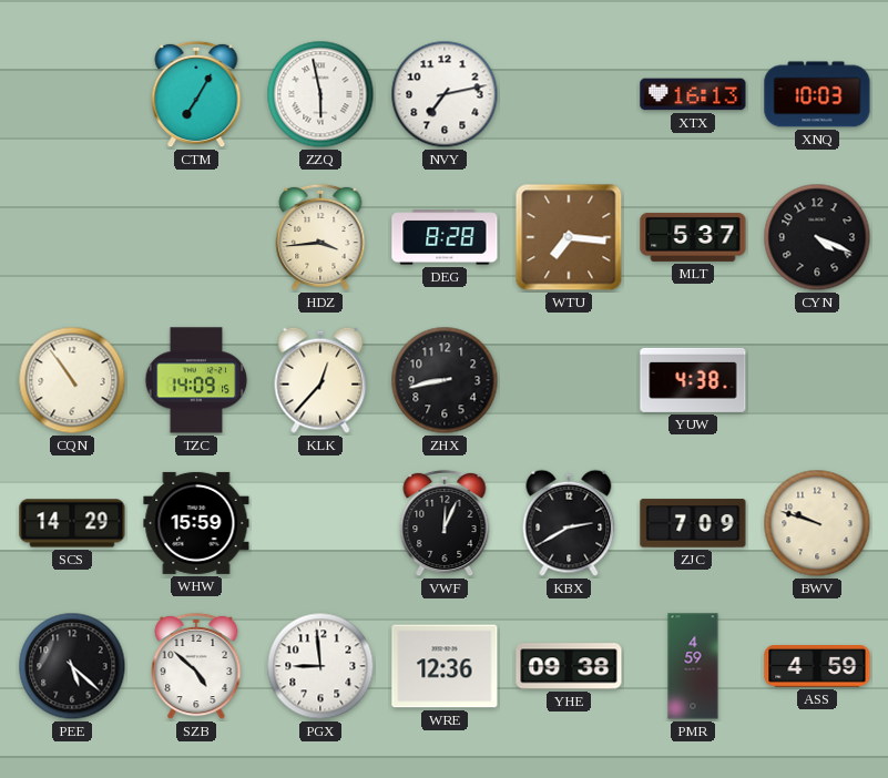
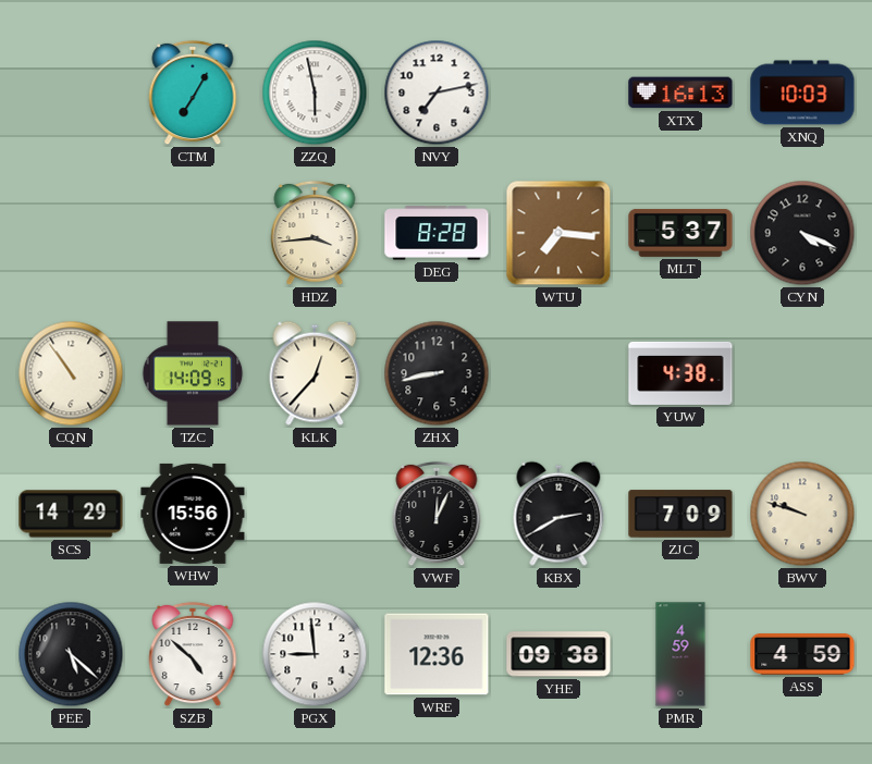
WHW: 15:59 -> 15:56
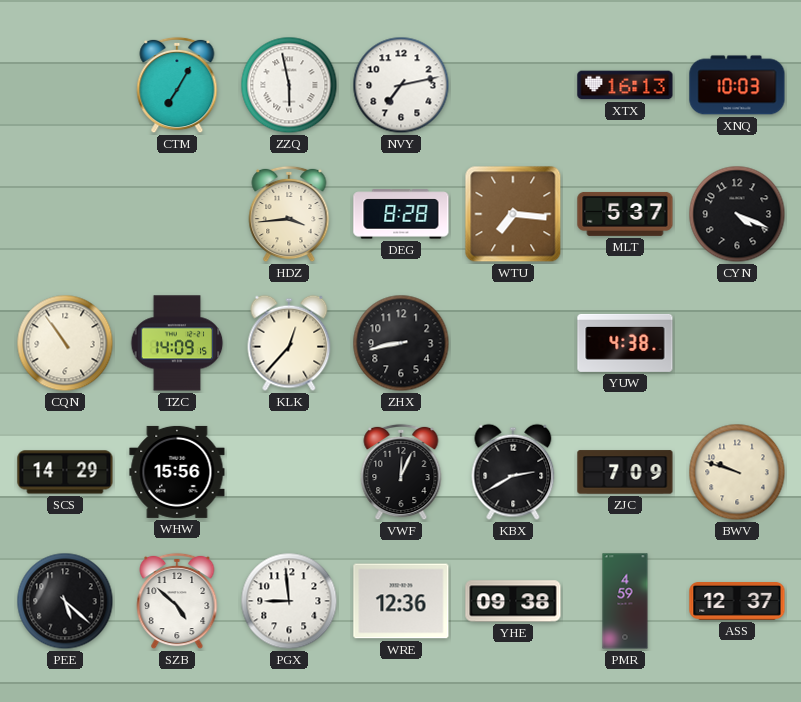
ASS: 4:59 -> 12:37
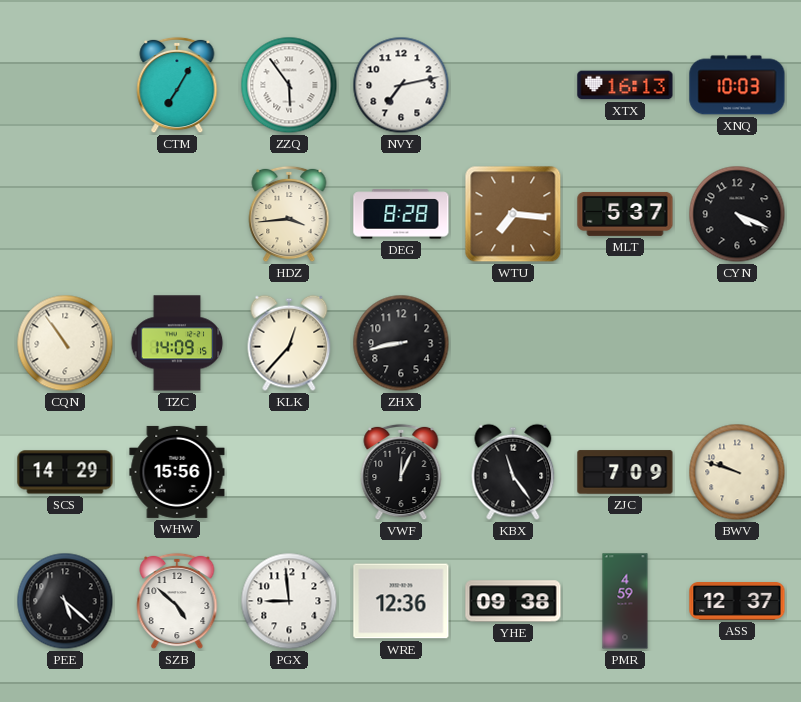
ZZQ: 5:58 -> 5:54
YUW: 4:38 -> none
KBX: 2:40 -> 11:24
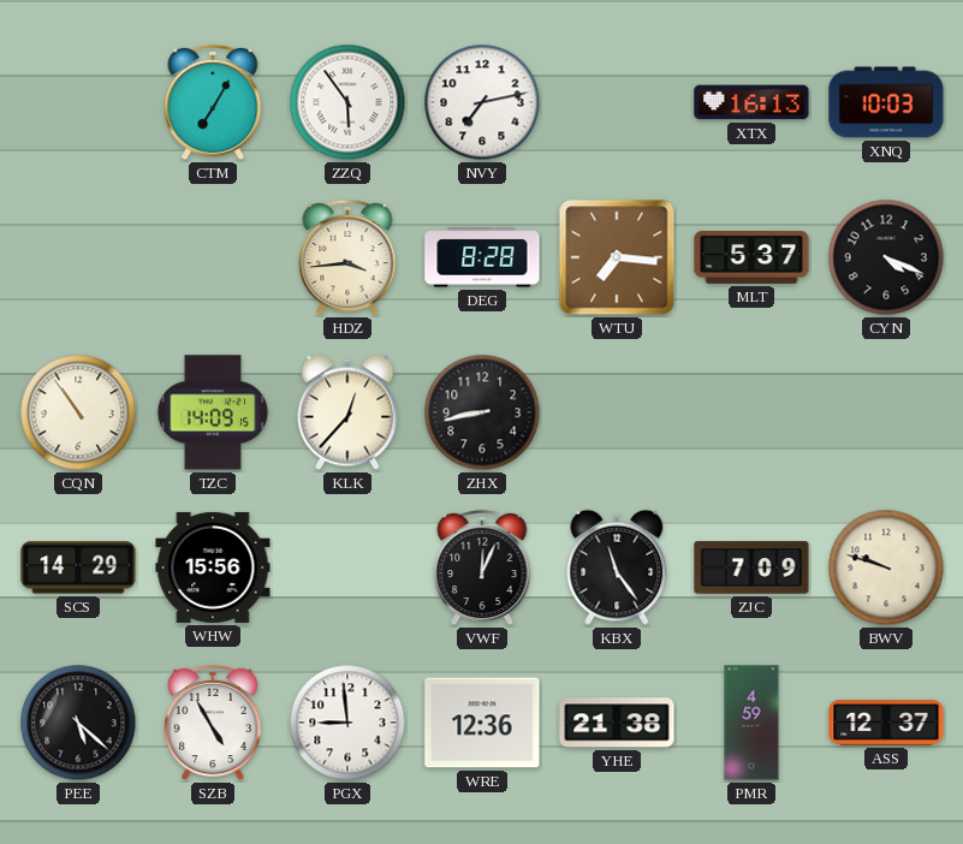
SZB: 4:52 -> 4:55
YHE: 09:38 -> 21:38
